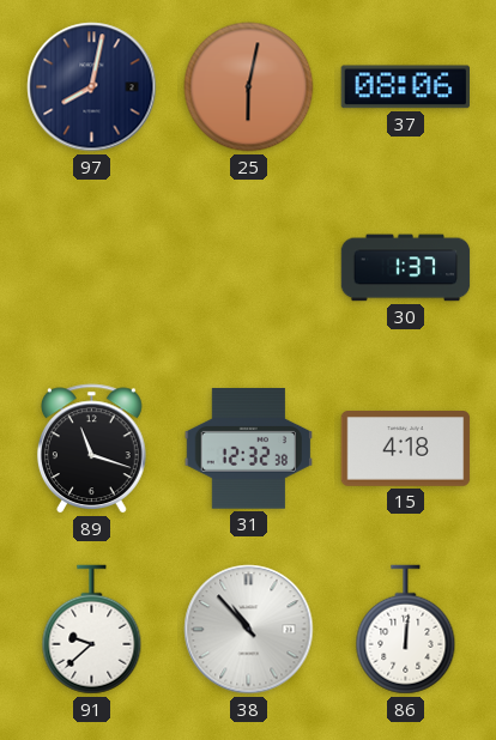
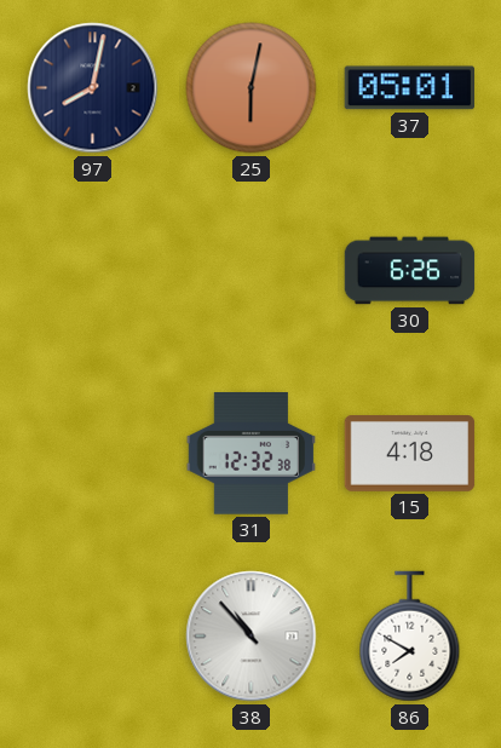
37: 08:06 -> 05:01
30: 1:37 -> 6:26
89: 11:18 -> none
91: 9:38 -> none
86: 12:01 -> 7:50
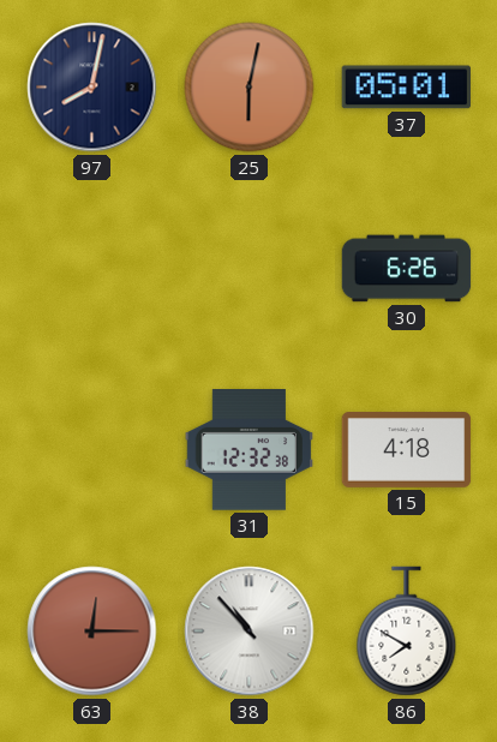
63: none -> 12:15
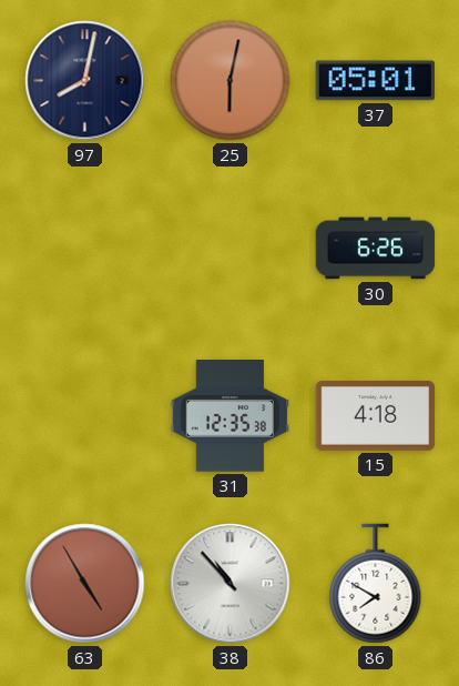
31: 12:32 -> 12:35
63: 12:15 -> 4:55
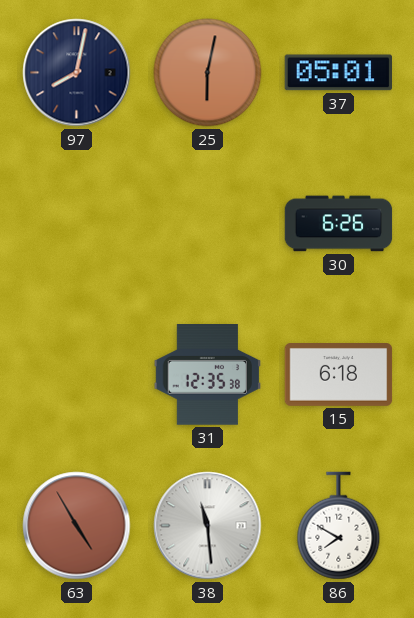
15: 4:18 -> 6:18
38: 10:53 -> 11:29
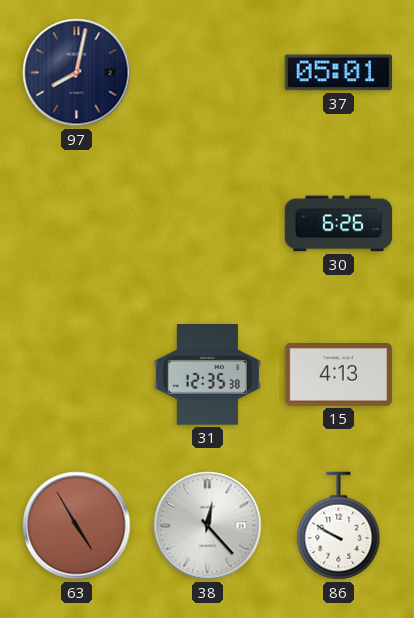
25: 6:02 -> none
15: 6:18 -> 4:13
38: 11:29 -> 12:23
86: 7:50 -> 9:50
